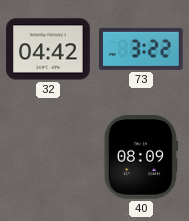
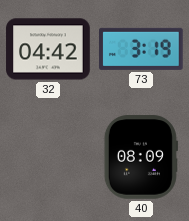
73: 3:22 -> 3:19
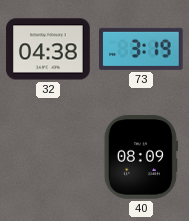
32: 04:42 -> 04:38
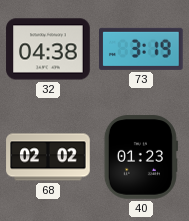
68: none -> 02:02
40: 08:09 -> 01:23
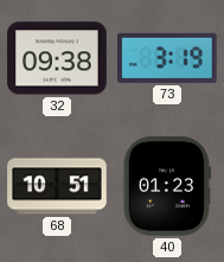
32: 04:38 -> 09:38
68: 02:02 -> 10:51
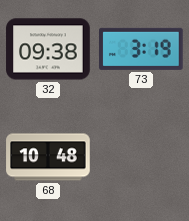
68: 10:51 -> 10:48
40: 01:23 -> none
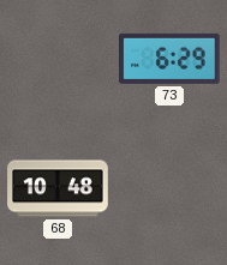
32: 09:38 -> none
73: 3:19 -> 6:29
